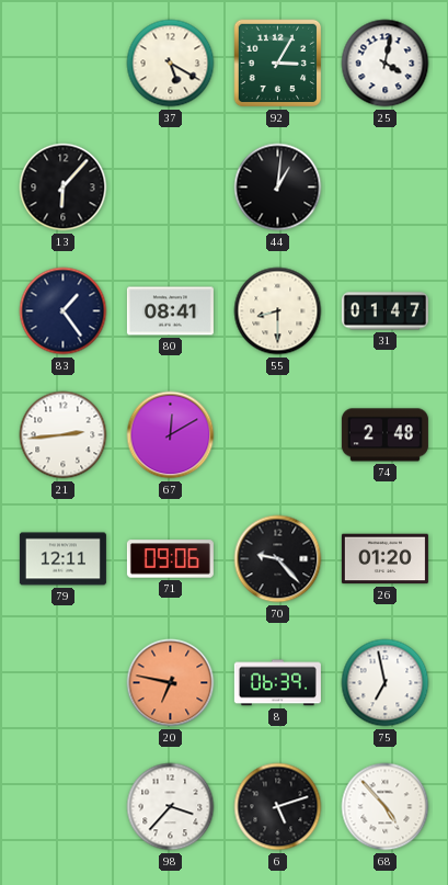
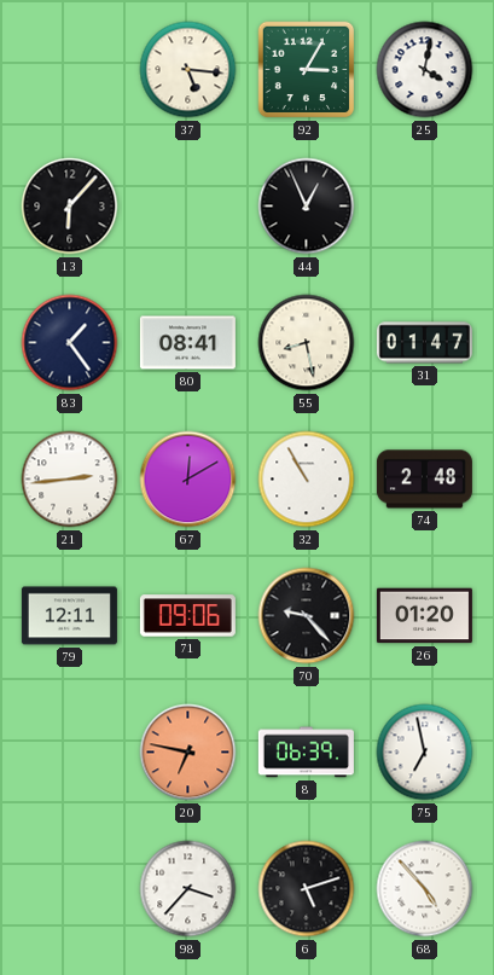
37: 5:20 -> 5:16
44: 1:01 -> 12:56
55: 8:30 -> 8:28
32: none -> 10:55
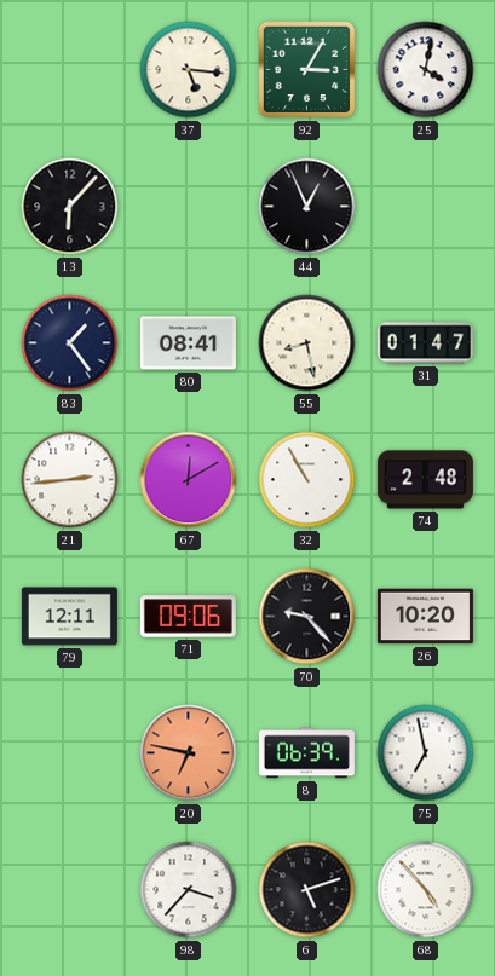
26: 01:20 -> 10:20
